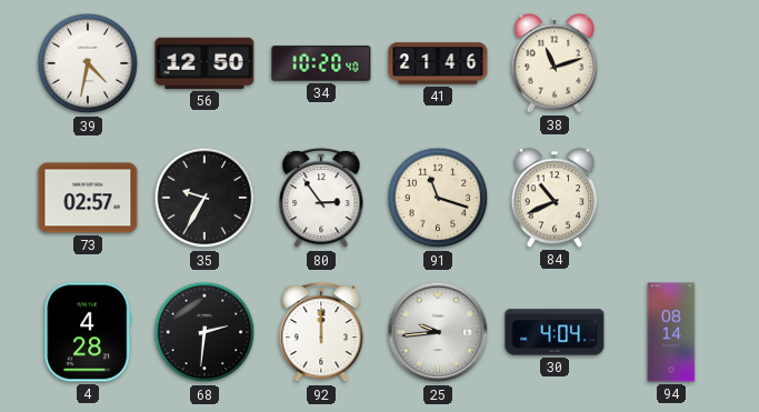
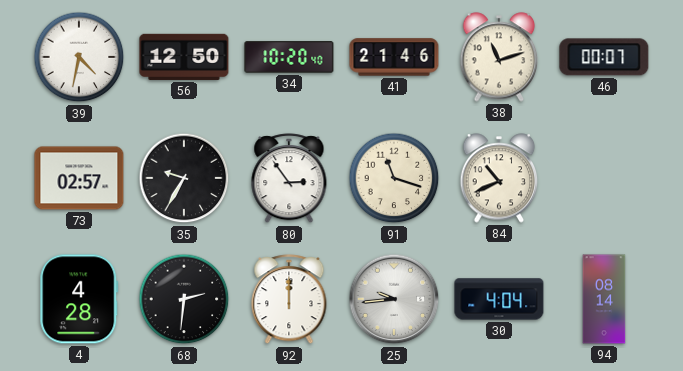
46: none -> 00:07
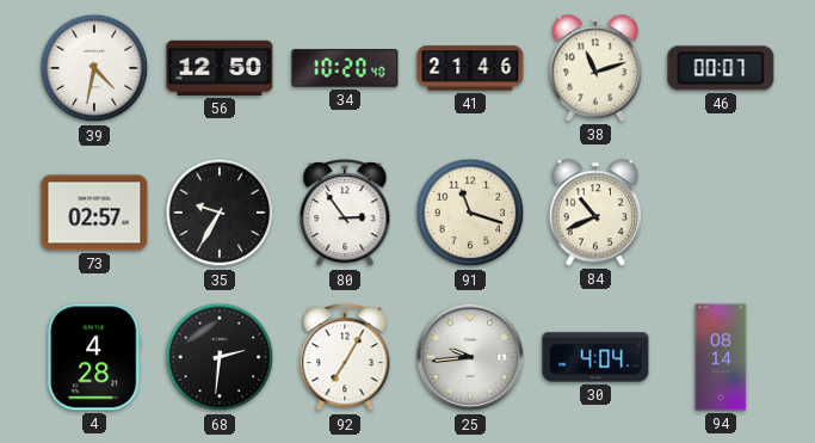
92: 12:00 -> 7:05
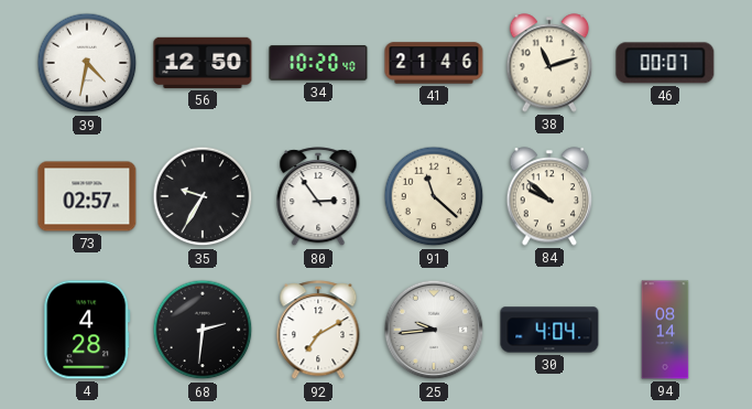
91: 11:18 -> 11:22
84: 10:41 -> 9:52
92: 7:05 -> 7:10
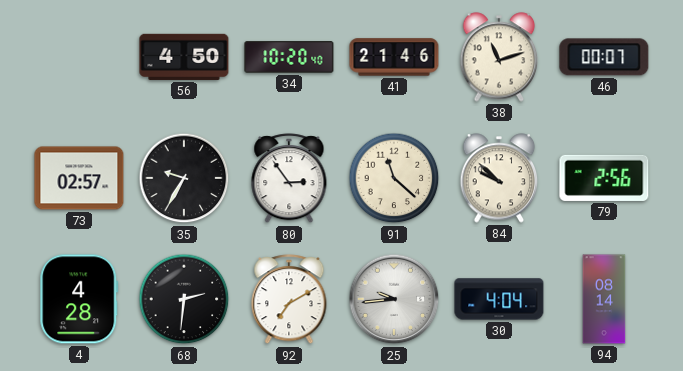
39: 4:32 -> none
56: 12:50 -> 4:50
79: none -> 2:56
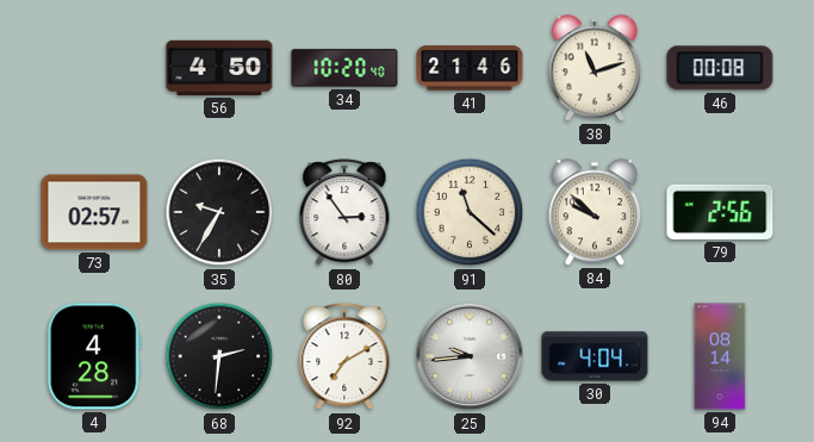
46: 00:07 -> 00:08
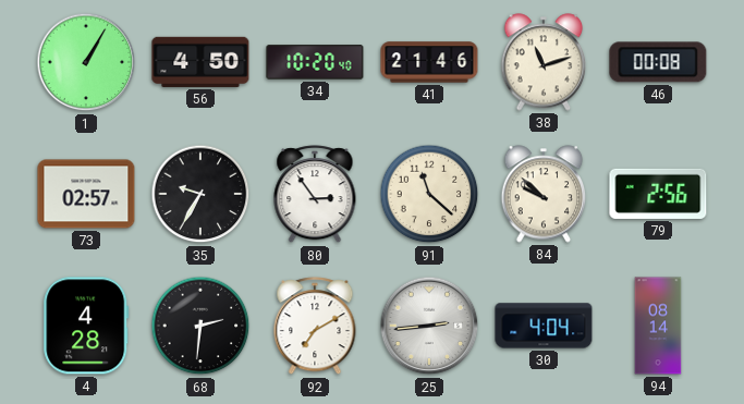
1: none -> 1:05
25: 9:44 -> 2:44
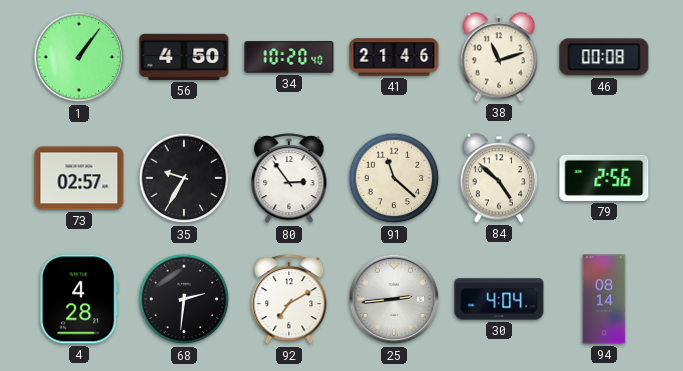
1: 1:05 -> 1:06
84: 9:52 -> 4:52
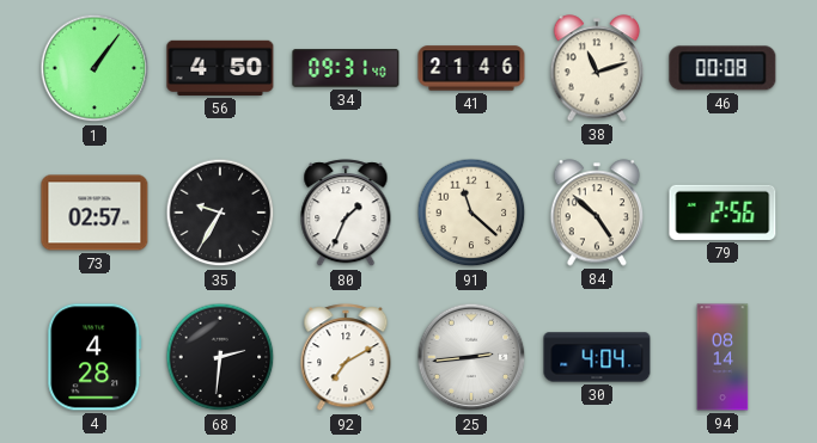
34: 10:20 -> 09:31
80: 2:54 -> 1:34
